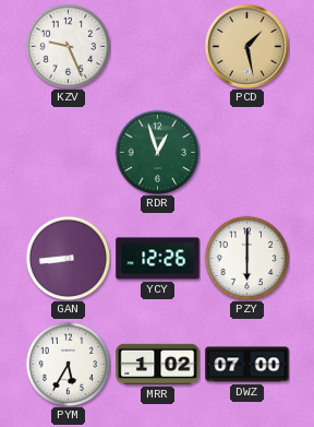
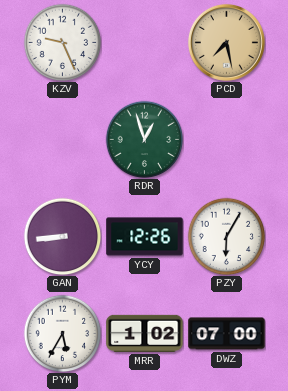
PCD: 1:28 -> 7:28
PZY: 6:00 -> 6:05
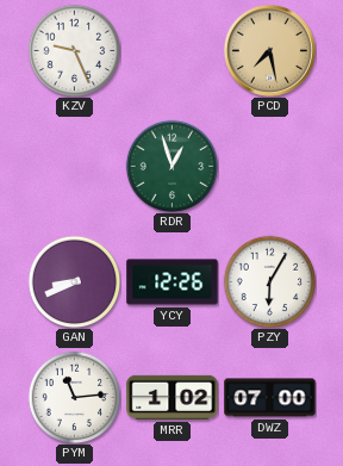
GAN: 8:44 -> 8:41
PYM: 5:35 -> 11:14
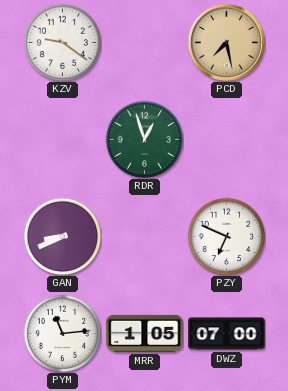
KZV: 9:26 -> 9:21
YCY: 12:26 -> none
PZY: 6:05 -> 6:49
MRR: 1:02 -> 1:05
